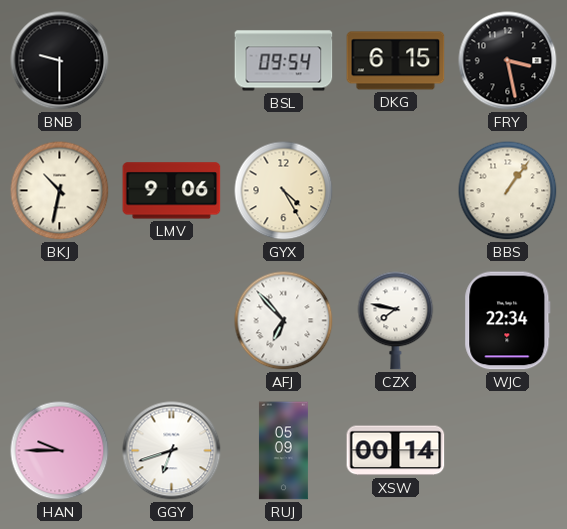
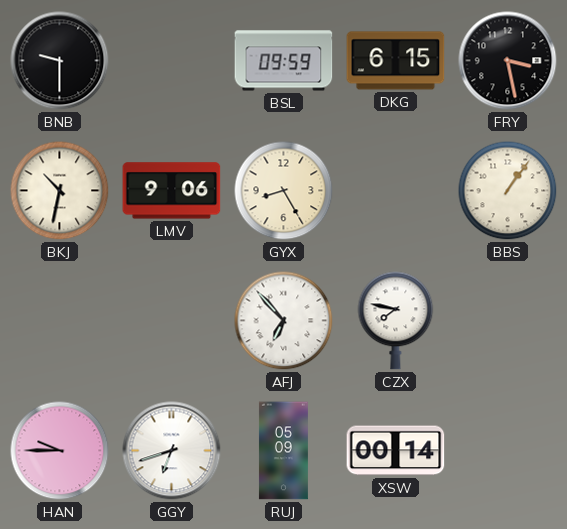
BSL: 09:54 -> 09:59
GYX: 4:25 -> 8:25
WJC: 22:34 -> none
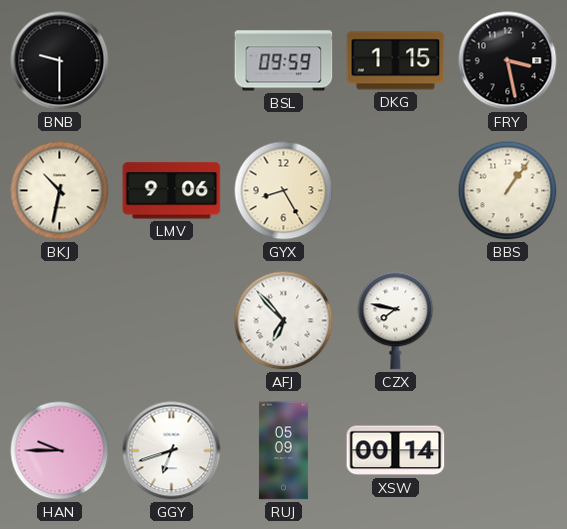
DKG: 6:15 -> 1:15
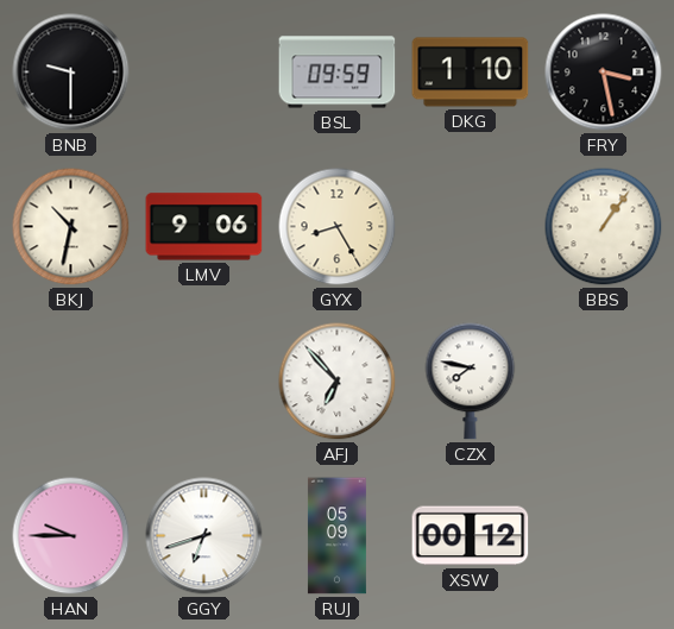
DKG: 1:15 -> 1:10
XSW: 00:14 -> 00:12
